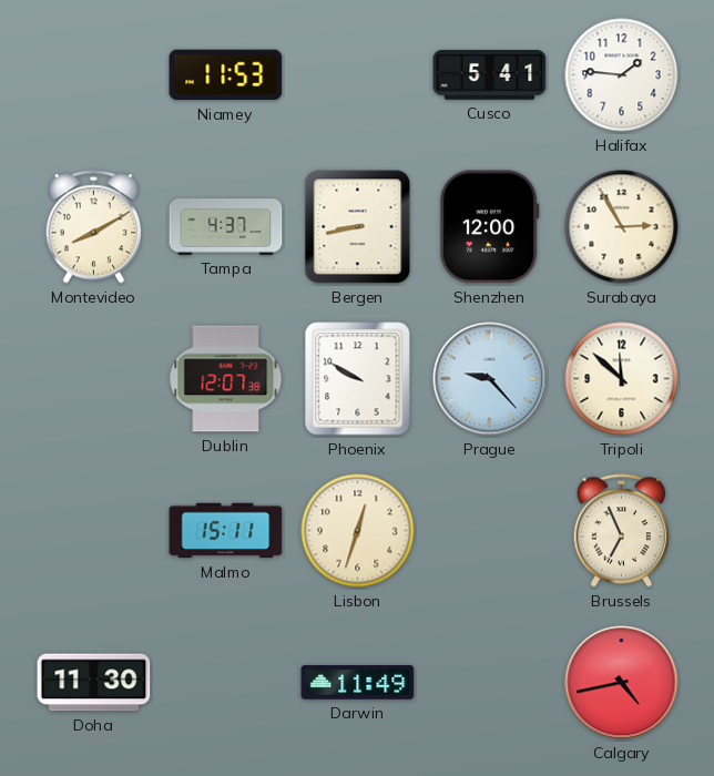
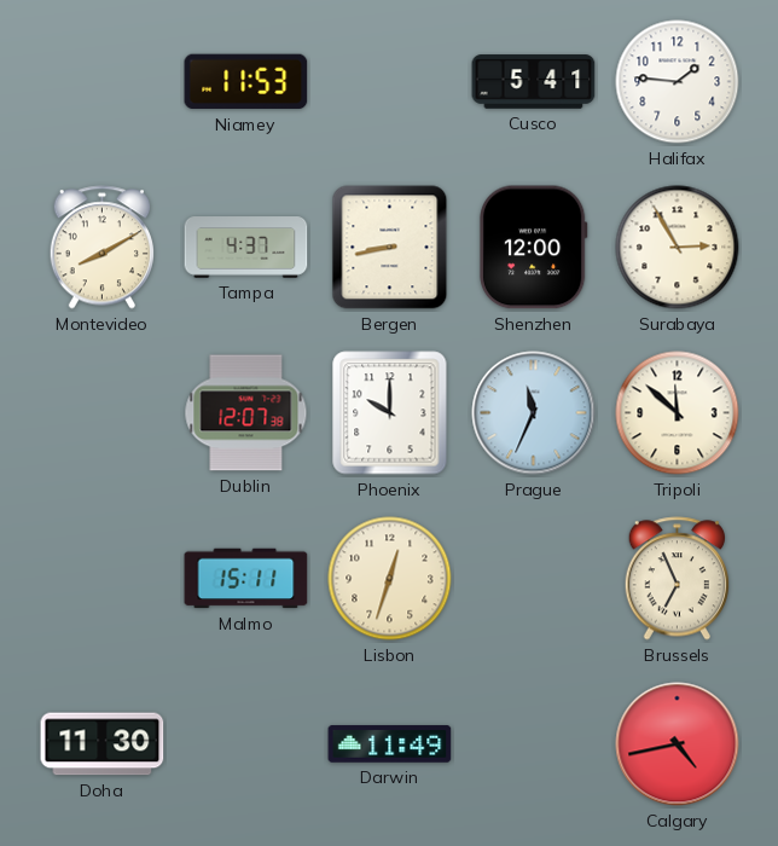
Phoenix: 9:50 -> 10:00
Prague: 9:23 -> 11:34
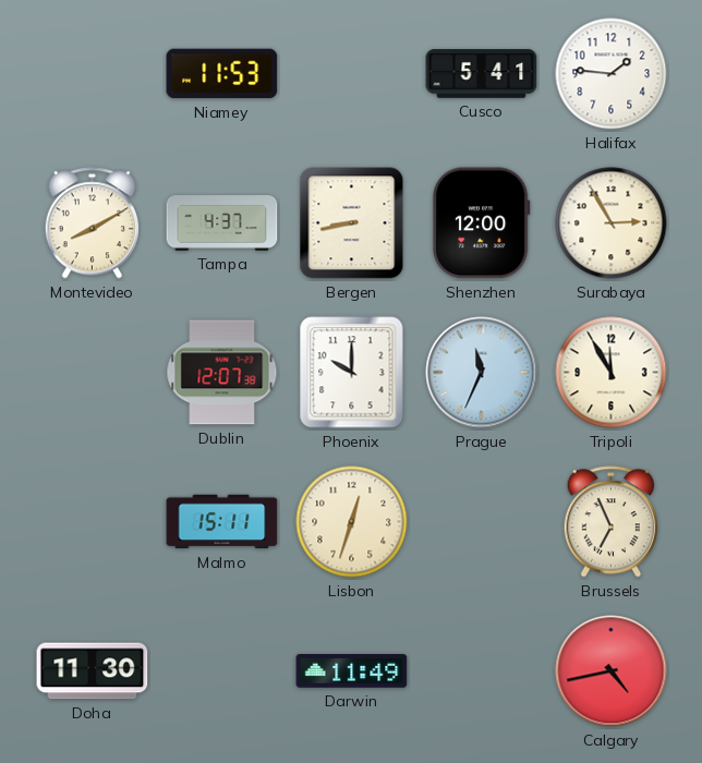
Tripoli: 11:52 -> 11:55
